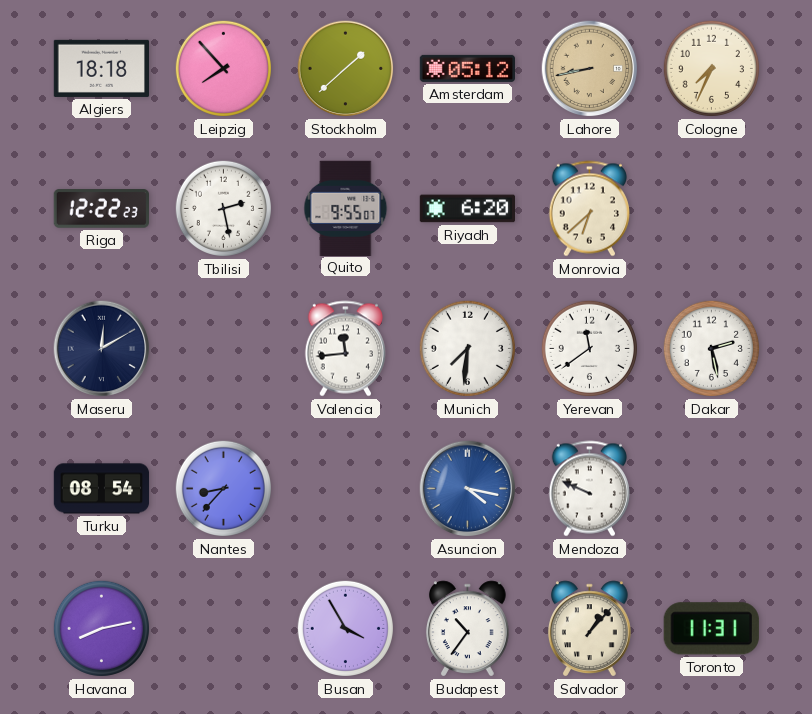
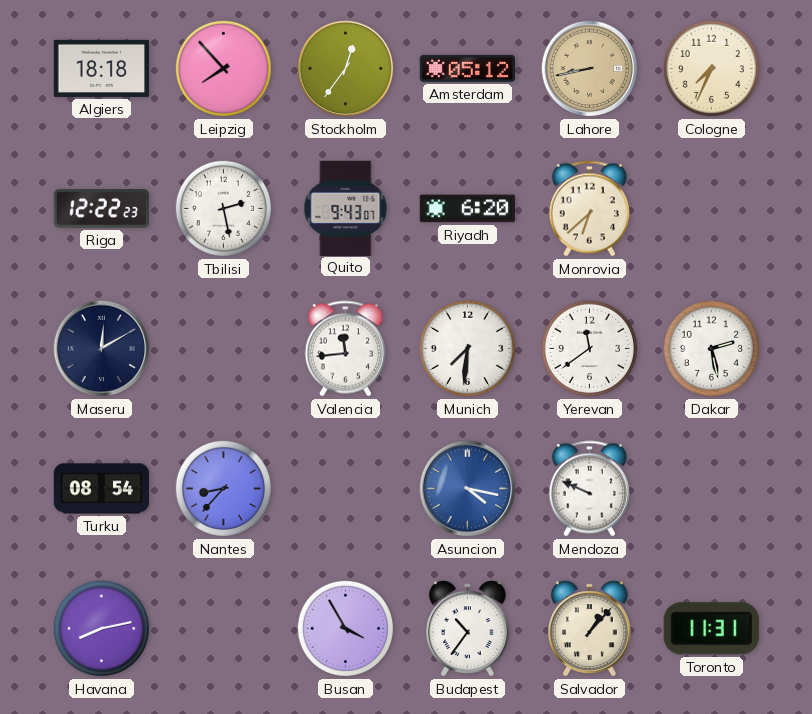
Stockholm: 1:38 -> 12:36
Quito: 9:55 -> 9:43
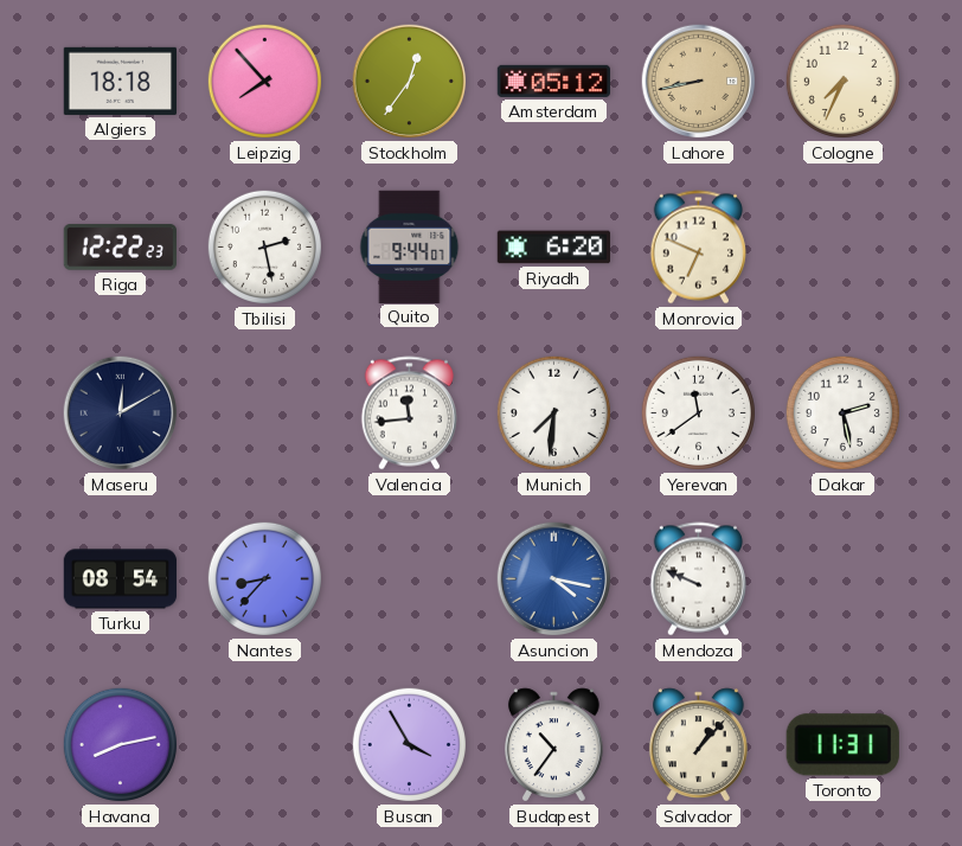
Quito: 9:43 -> 9:44
Monrovia: 6:38 -> 6:49
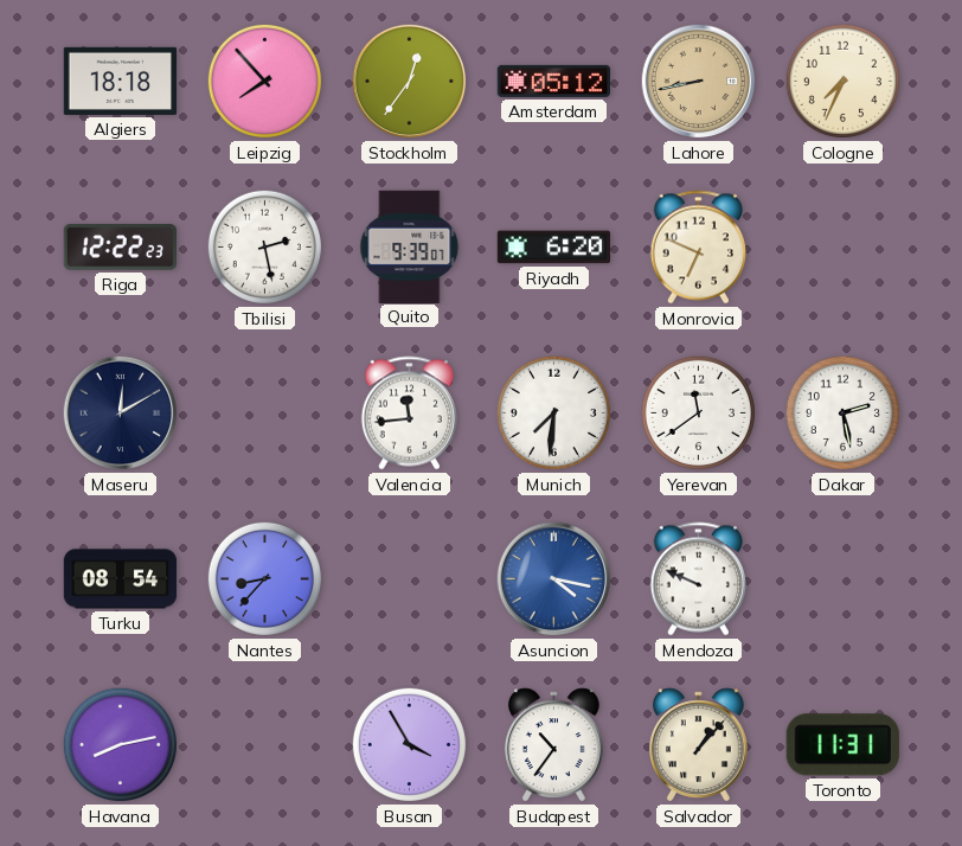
Quito: 9:44 -> 9:39
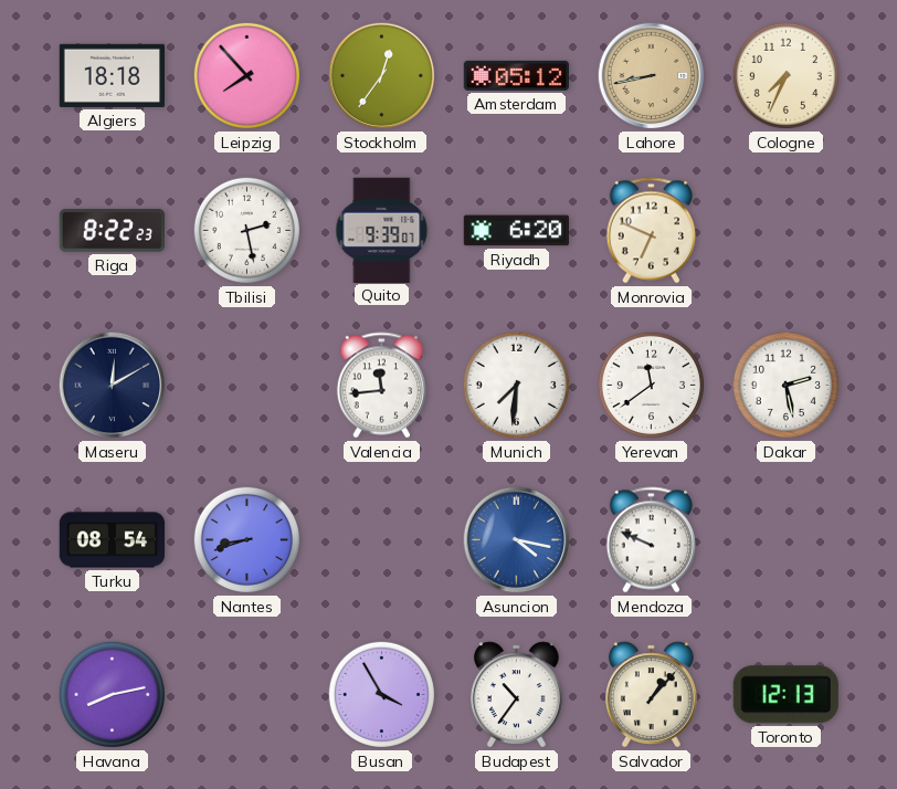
Riga: 12:22 -> 8:22
Nantes: 8:37 -> 8:42
Toronto: 11:31 -> 12:13
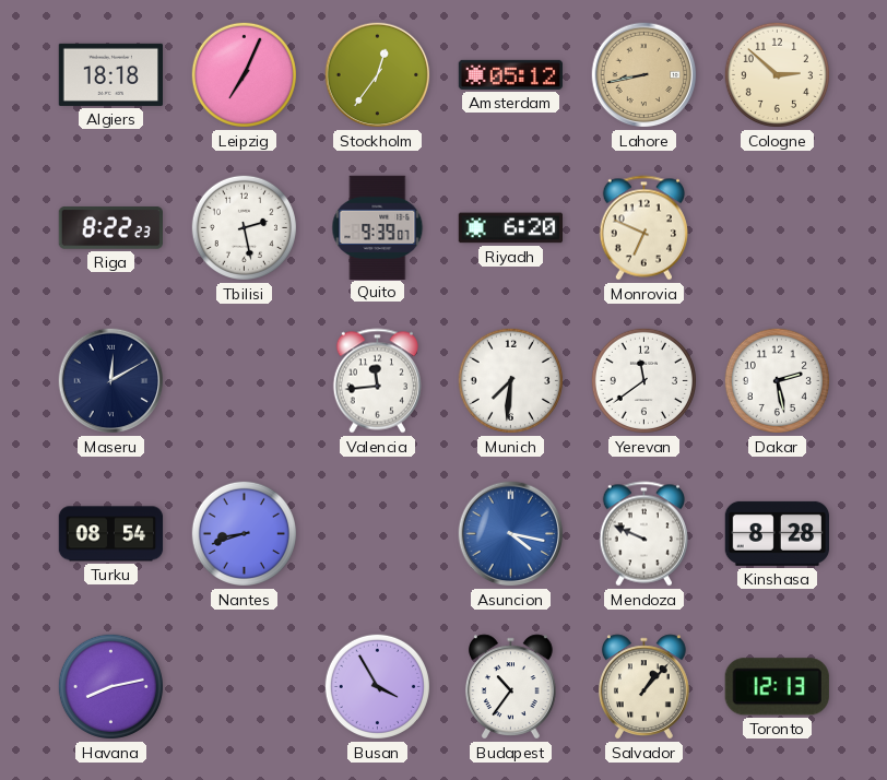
Leipzig: 7:53 -> 7:04
Cologne: 7:34 -> 2:52
Kinshasa: none -> 8:28
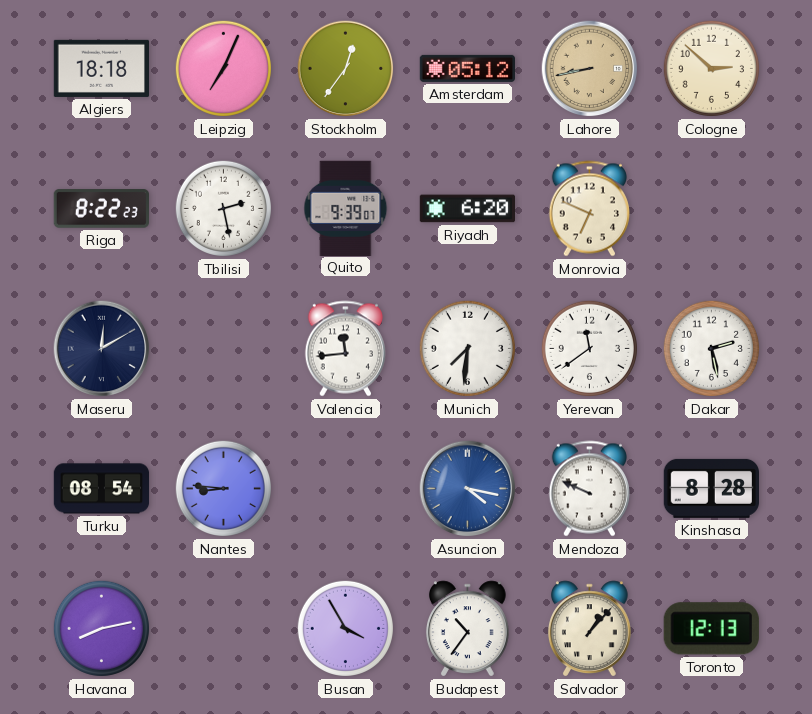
Nantes: 8:42 -> 8:46
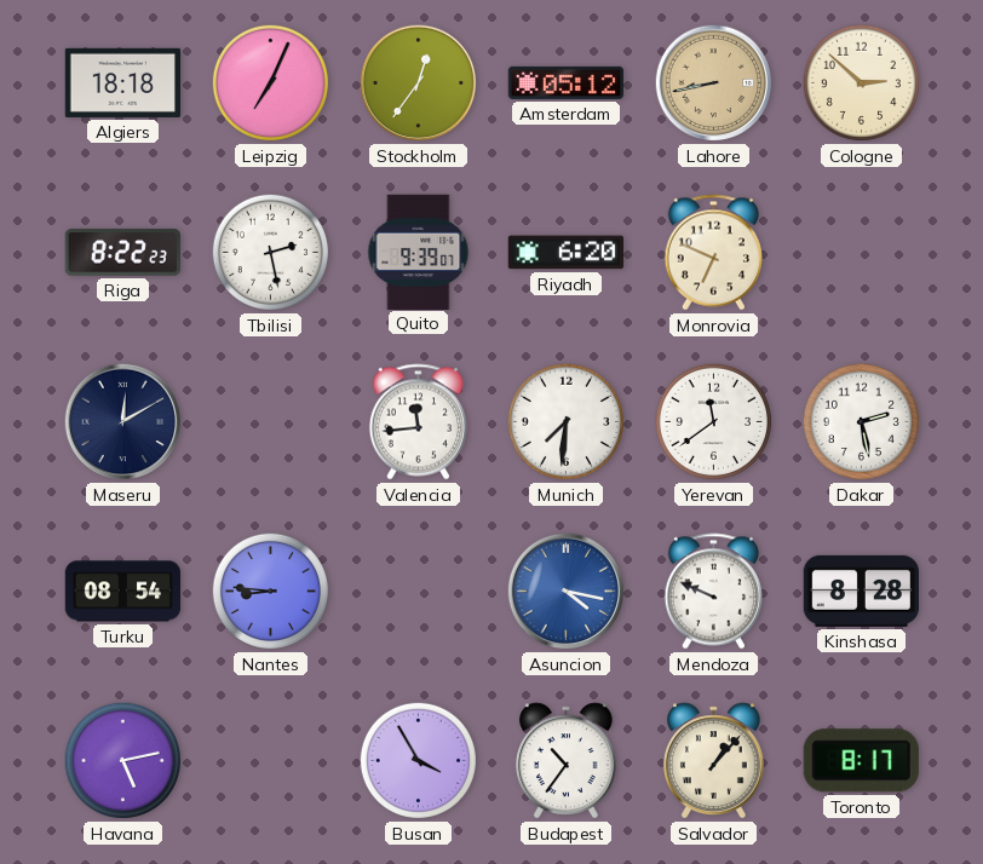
Havana: 8:13 -> 5:13
Toronto: 12:13 -> 8:17
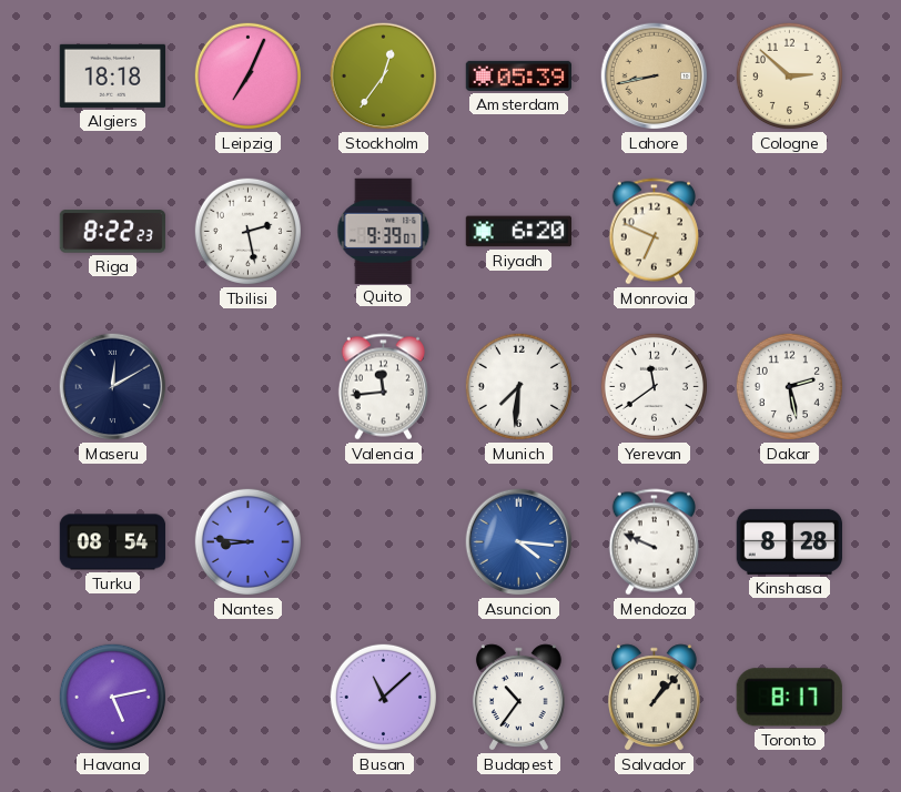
Amsterdam: 05:12 -> 05:39
Asuncion: 4:17 -> 4:16
Busan: 3:55 -> 11:08
